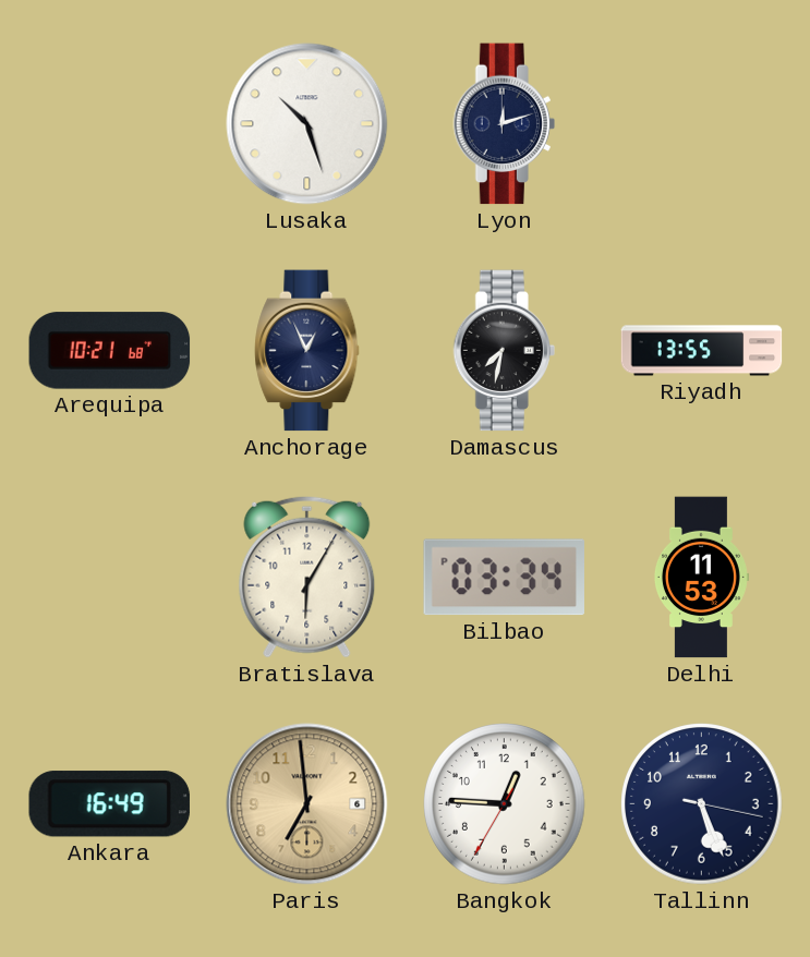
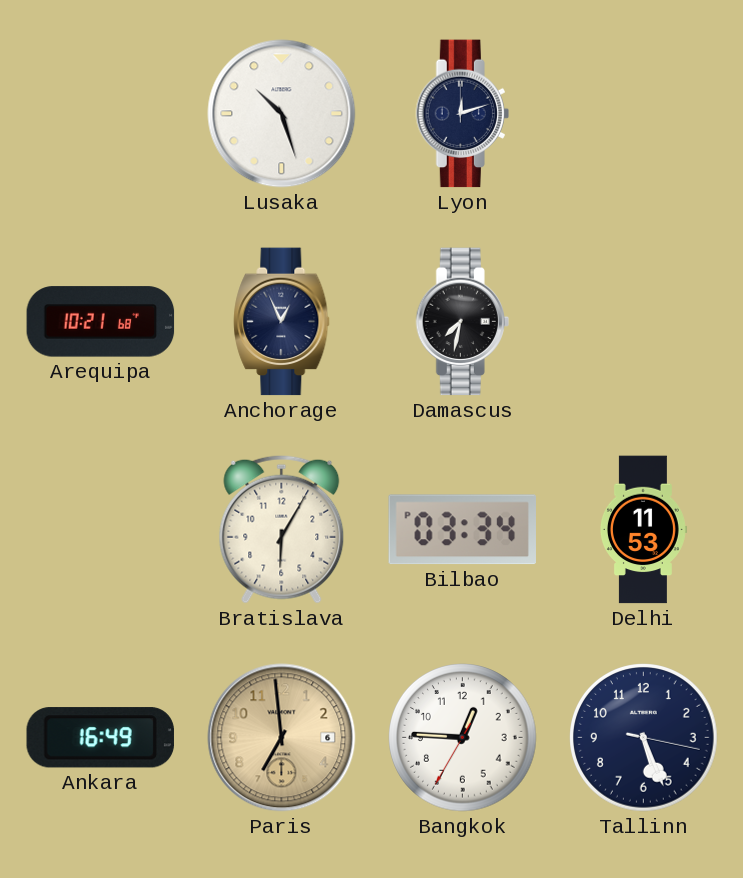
Riyadh: 13:55 -> none
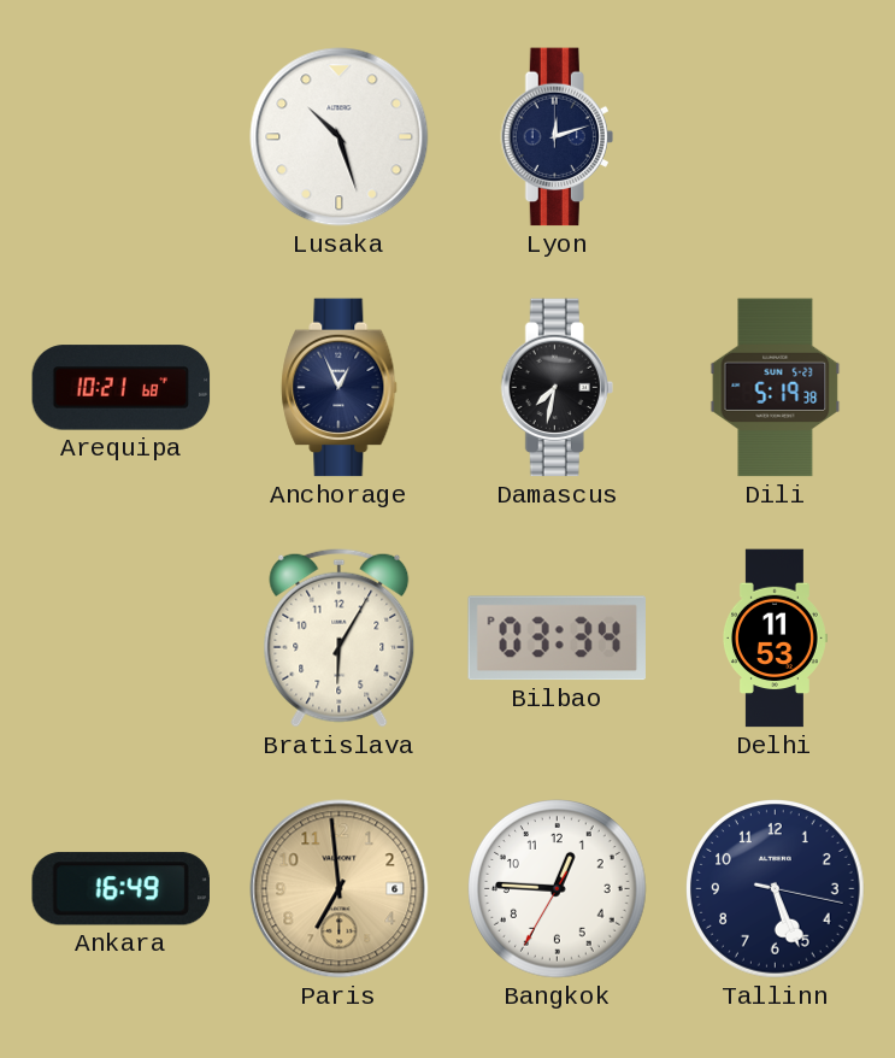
Dili: none -> 5:19
